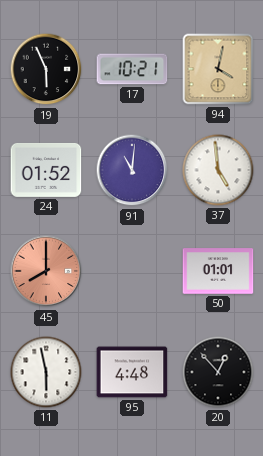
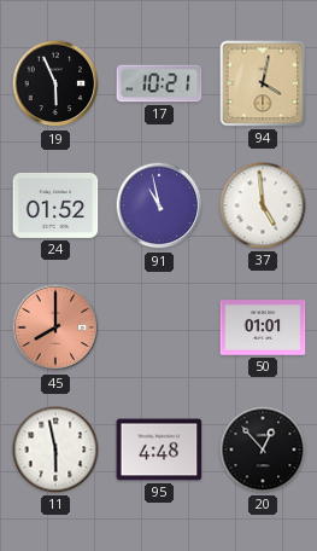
91: 11:01 -> 10:58
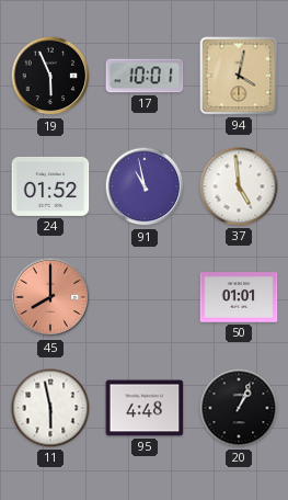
17: 10:21 -> 10:01
20: 12:53 -> 1:04
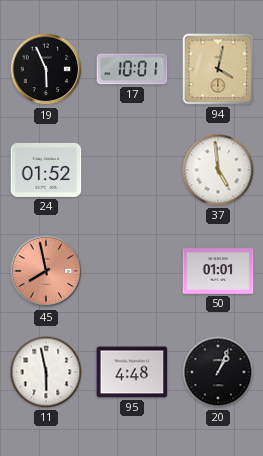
91: 10:58 -> none
45: 8:00 -> 7:58
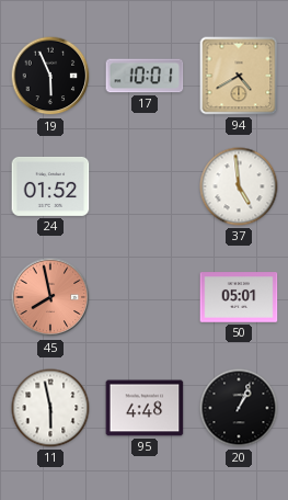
94: 4:02 -> 4:40
50: 01:01 -> 05:01
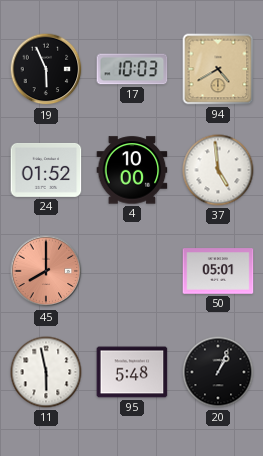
17: 10:01 -> 10:03
4: none -> 10:00
45: 7:58 -> 8:00
95: 4:48 -> 5:48
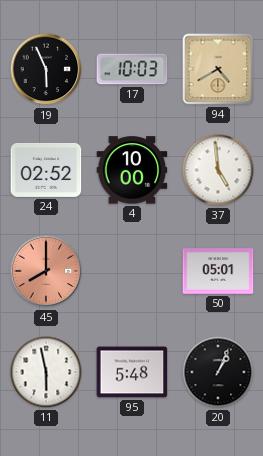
24: 01:52 -> 02:52
